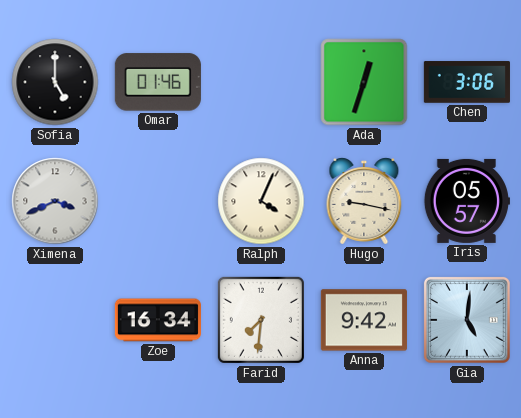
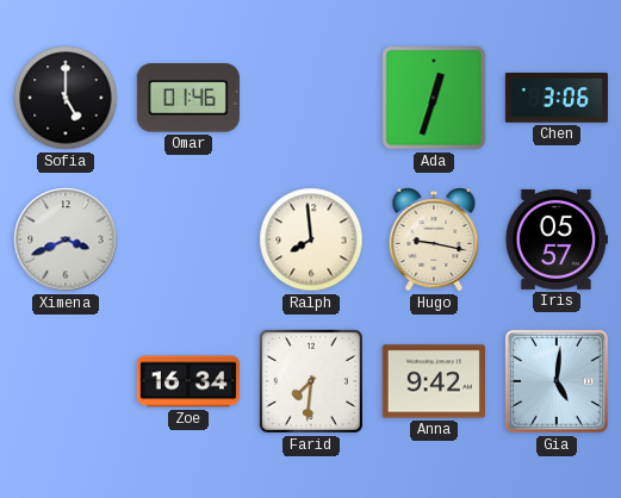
Ralph: 4:04 -> 7:59
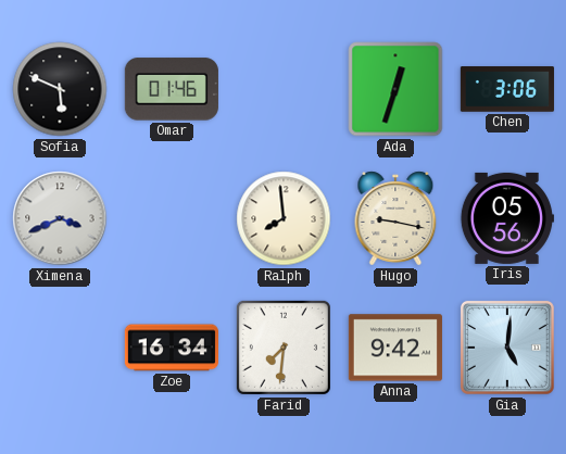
Sofia: 5:00 -> 5:49
Iris: 05:57 -> 05:56
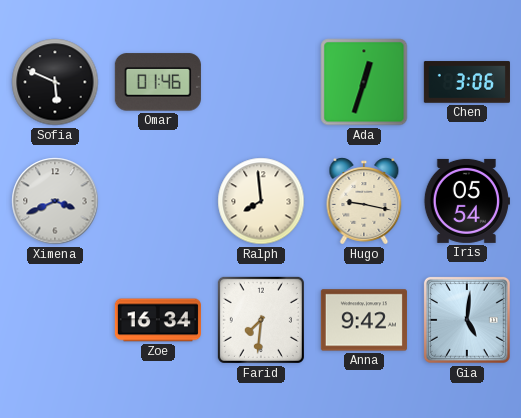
Iris: 05:56 -> 05:54
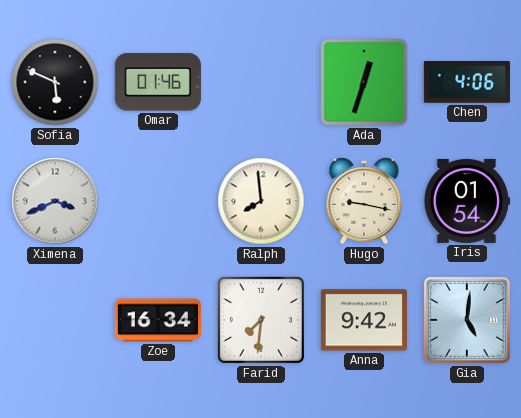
Chen: 3:06 -> 4:06
Iris: 05:54 -> 01:54
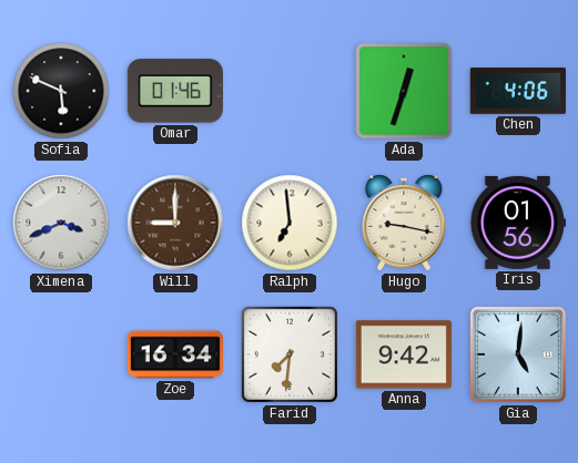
Will: none -> 9:00
Ralph: 7:59 -> 6:59
Iris: 01:54 -> 01:56
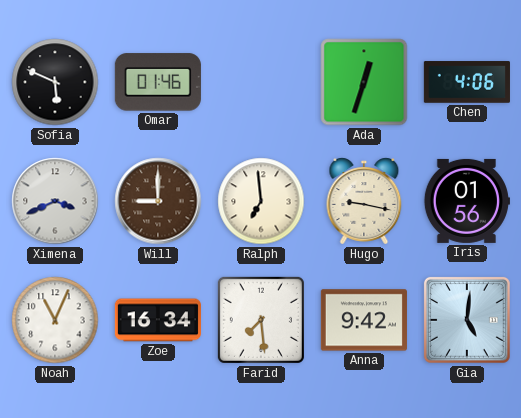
Noah: none -> 11:04
Farid: 7:31 -> 7:29
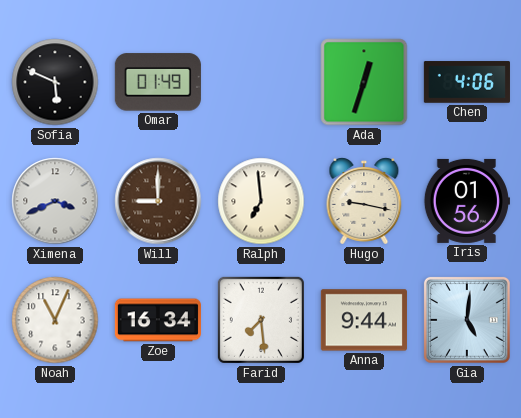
Omar: 01:46 -> 01:49
Anna: 9:42 -> 9:44
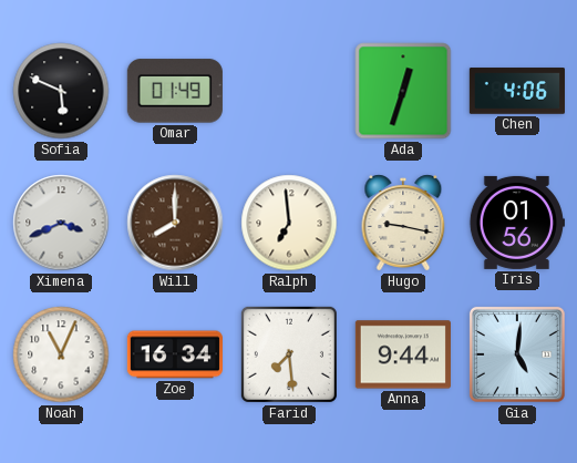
Will: 9:00 -> 8:00
